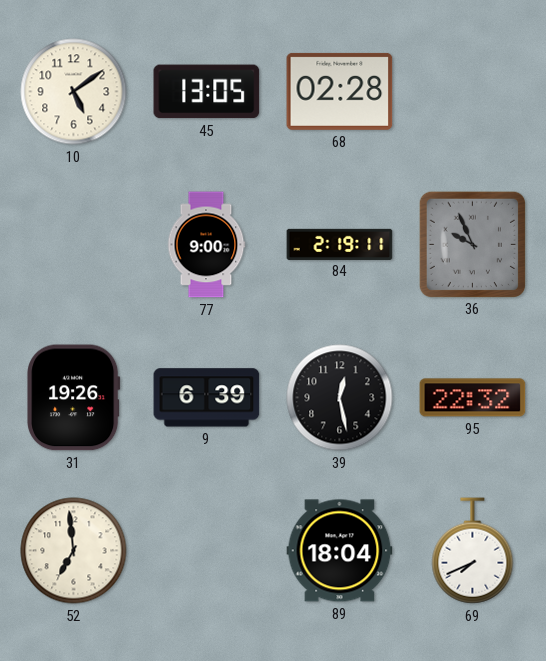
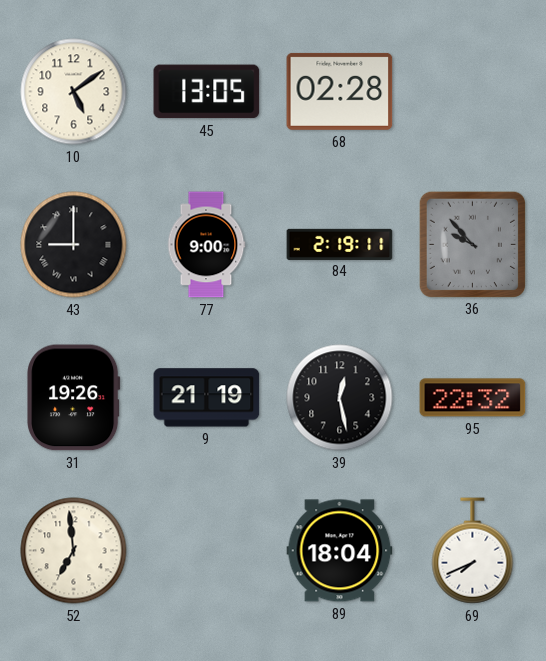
43: none -> 9:00
36: 9:56 -> 9:53
9: 6:39 -> 21:19
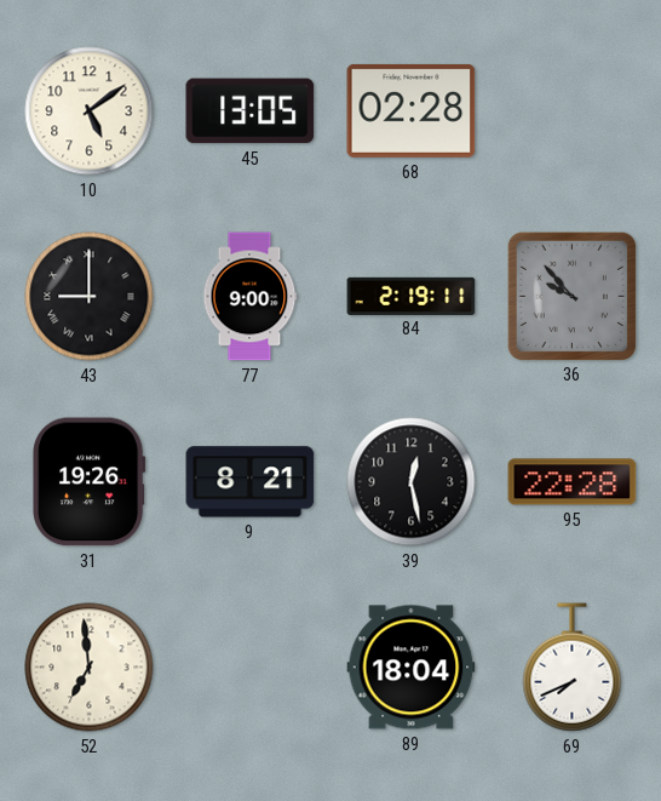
9: 21:19 -> 8:21
95: 22:32 -> 22:28
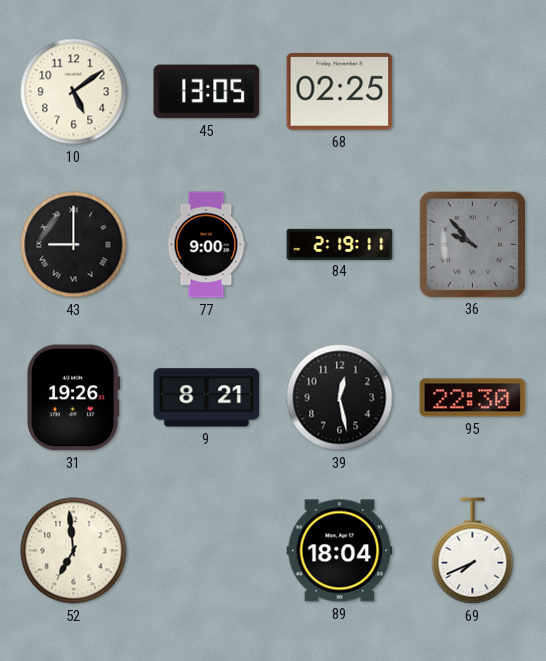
68: 02:28 -> 02:25
95: 22:28 -> 22:30
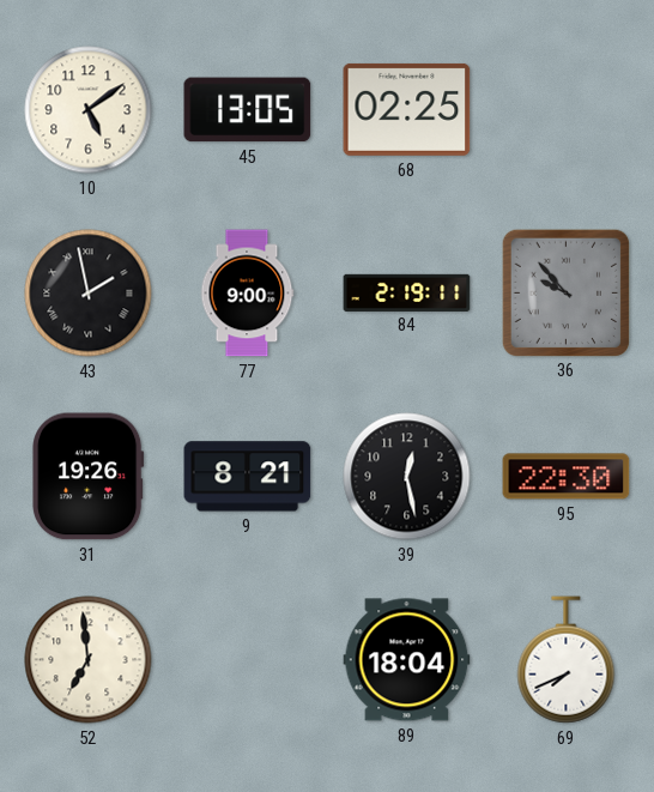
43: 9:00 -> 1:58
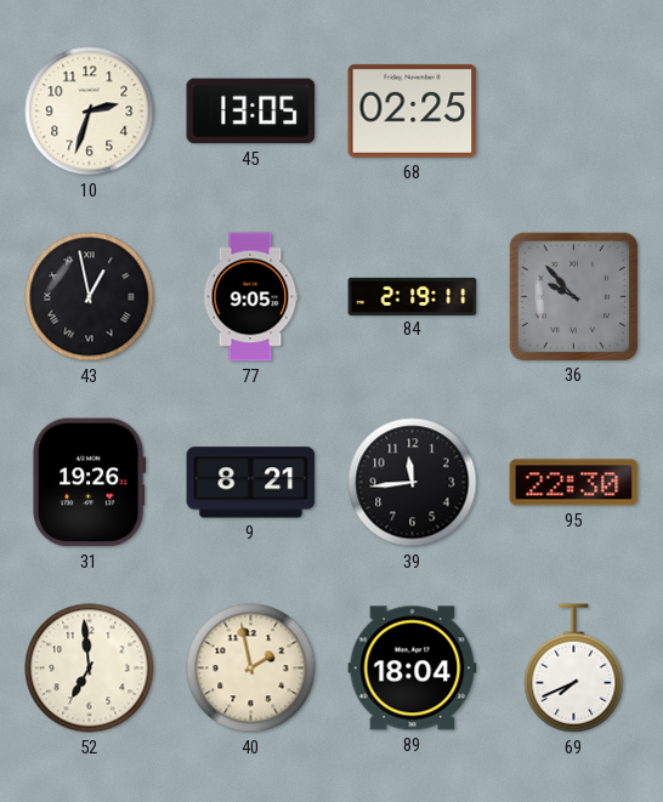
10: 5:09 -> 2:33
43: 1:58 -> 12:58
77: 9:00 -> 9:05
39: 12:28 -> 11:44
40: none -> 1:58
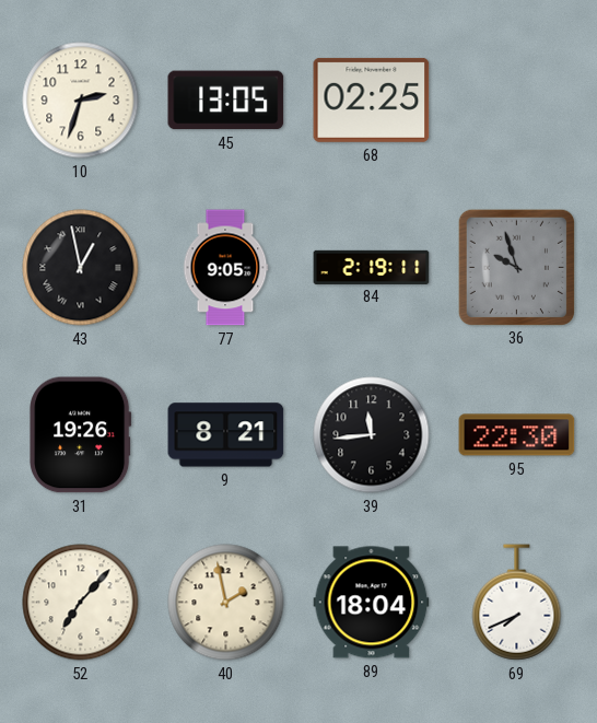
36: 9:53 -> 9:57
52: 6:59 -> 7:07
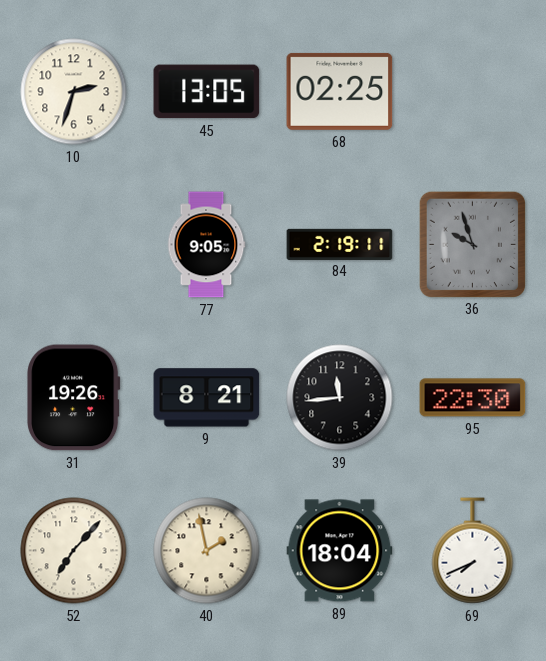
43: 12:58 -> none
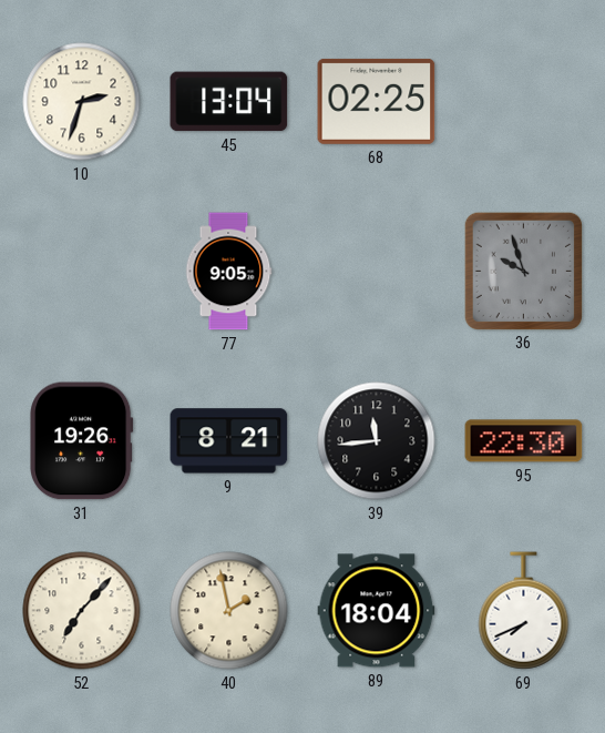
45: 13:05 -> 13:04
84: 2:19 -> none
